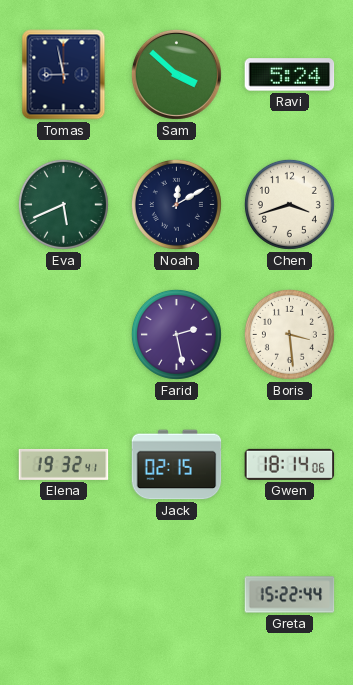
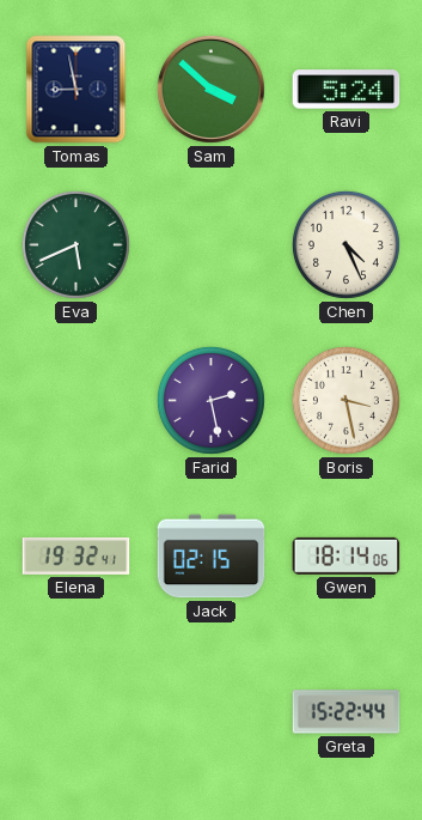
Noah: 12:10 -> none
Chen: 3:42 -> 4:26
Boris: 3:29 -> 3:28
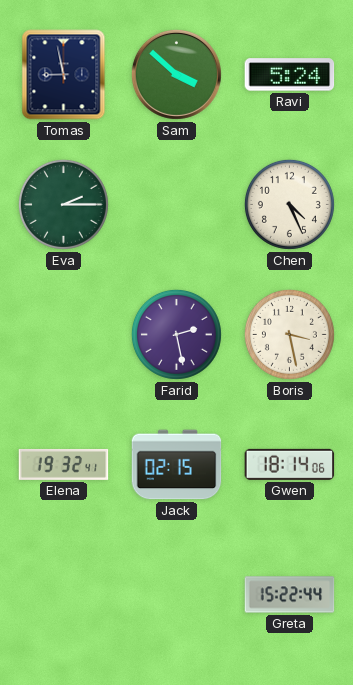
Eva: 5:41 -> 2:15
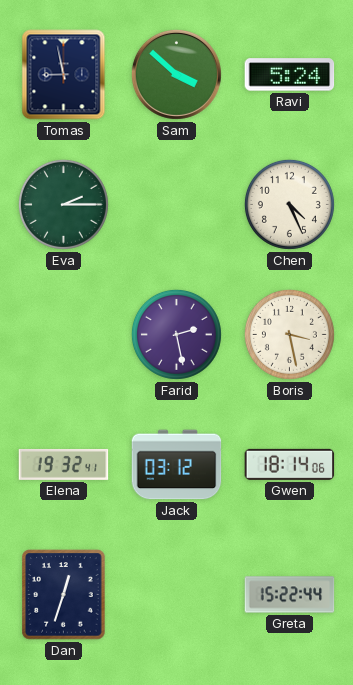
Jack: 02:15 -> 03:12
Dan: none -> 12:33
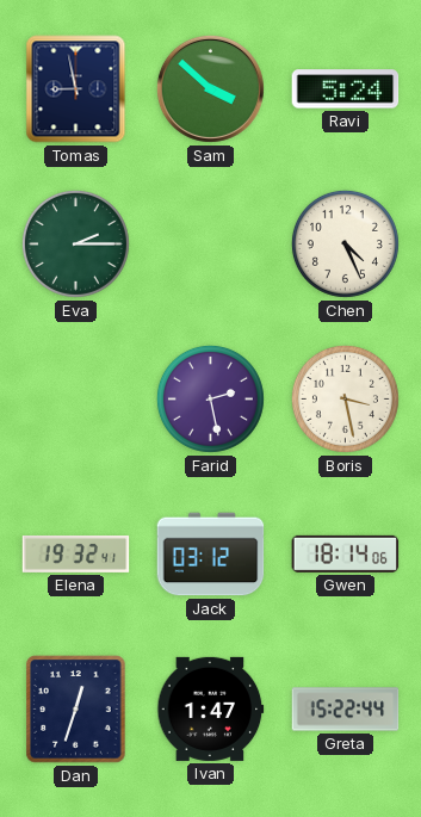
Ivan: none -> 1:47
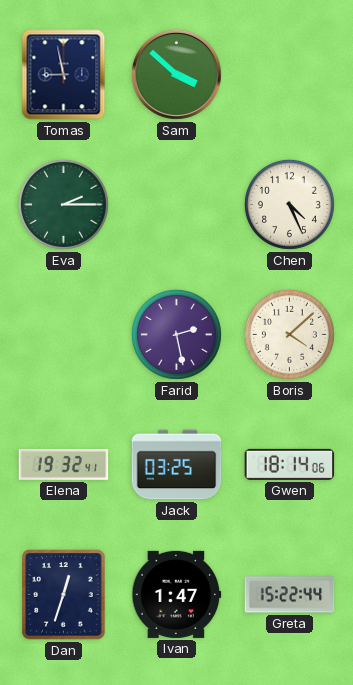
Ravi: 5:24 -> none
Boris: 3:28 -> 4:08
Jack: 03:12 -> 03:25
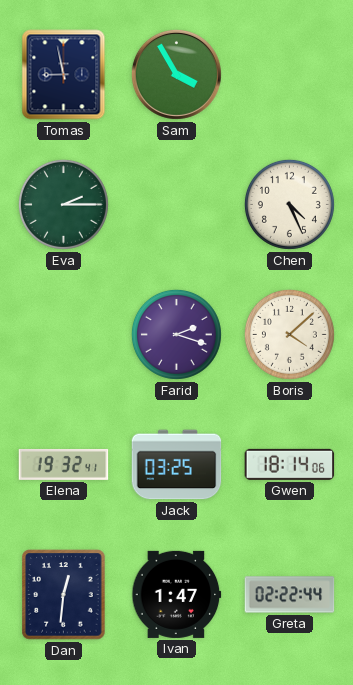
Sam: 3:52 -> 3:55
Farid: 2:28 -> 2:18
Dan: 12:33 -> 12:31
Greta: 15:22 -> 02:22
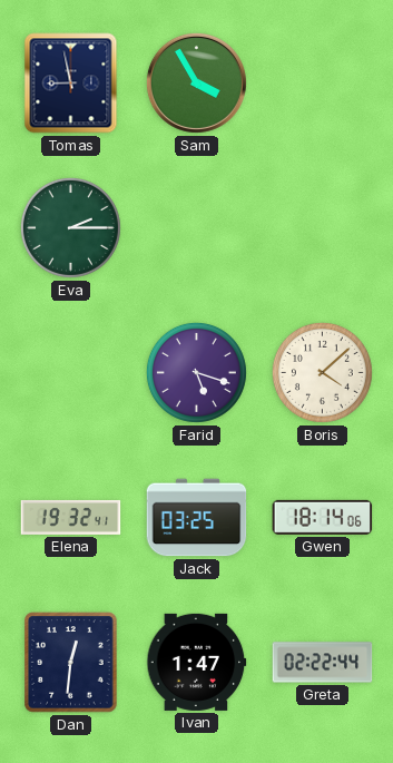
Chen: 4:26 -> none
Farid: 2:18 -> 5:18
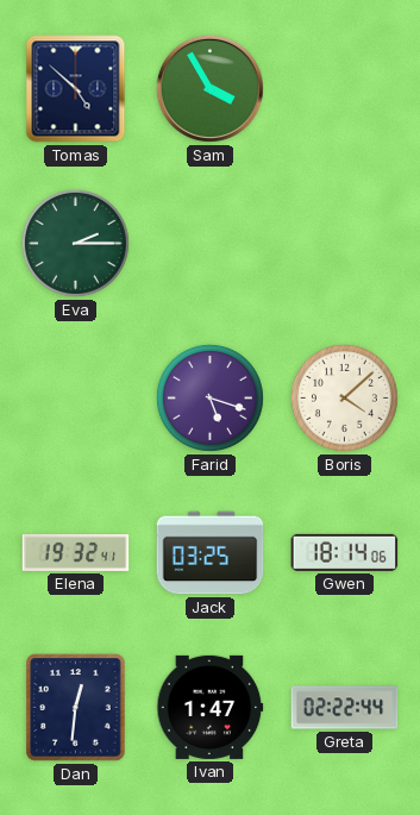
Tomas: 8:58 -> 4:52
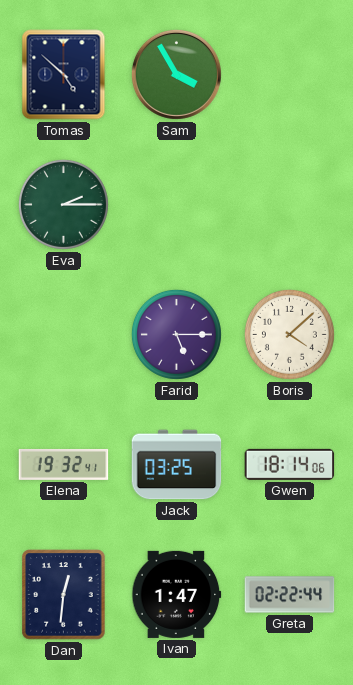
Farid: 5:18 -> 5:15
